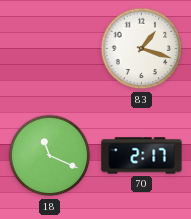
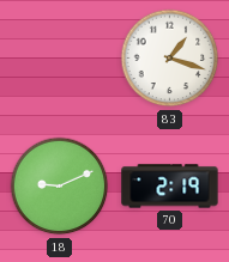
18: 11:19 -> 9:11
70: 2:17 -> 2:19
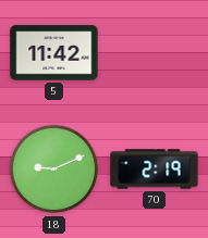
5: none -> 11:42
83: 1:18 -> none
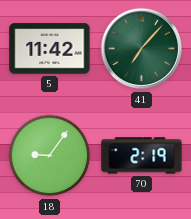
41: none -> 7:07
18: 9:11 -> 9:06
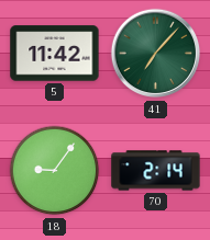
70: 2:19 -> 2:14
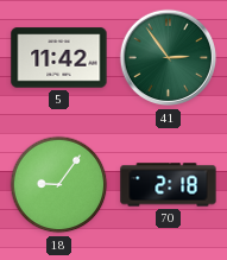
41: 7:07 -> 2:54
70: 2:14 -> 2:18
